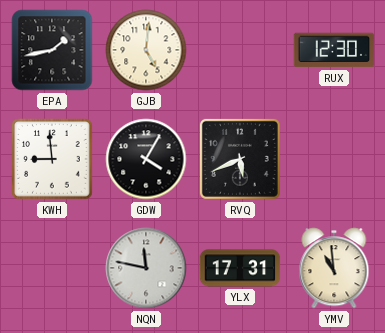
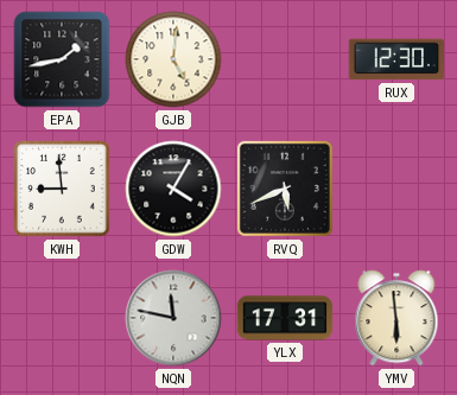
YMV: 10:59 -> 5:59
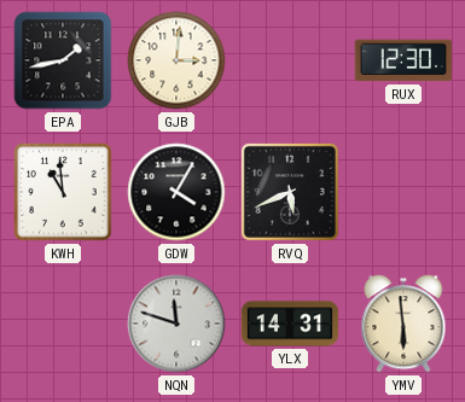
GJB: 5:01 -> 3:01
KWH: 8:59 -> 10:59
NQN: 11:47 -> 11:48
YLX: 17:31 -> 14:31
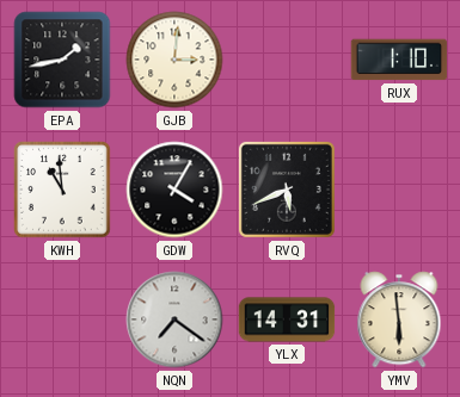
RUX: 12:30 -> 1:10
NQN: 11:48 -> 7:21
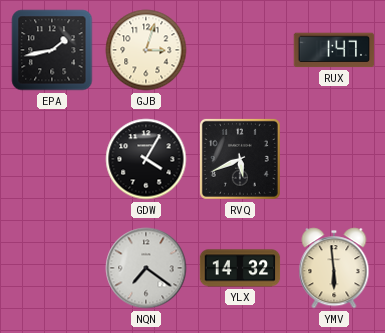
GJB: 3:01 -> 3:03
RUX: 1:10 -> 1:47
KWH: 10:59 -> none
YLX: 14:31 -> 14:32
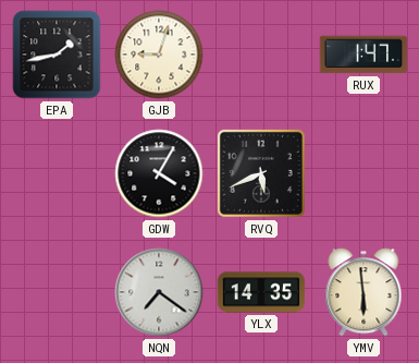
GJB: 3:03 -> 9:03
YLX: 14:32 -> 14:35
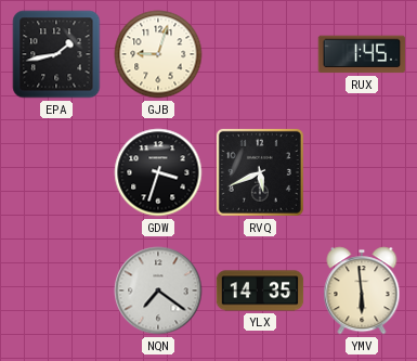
RUX: 1:47 -> 1:45
GDW: 4:05 -> 3:33
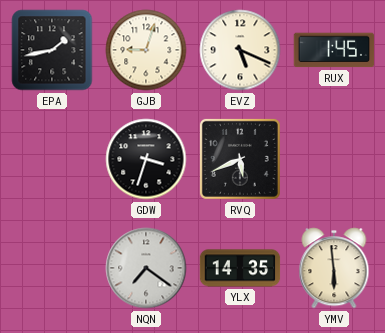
EVZ: none -> 5:19
